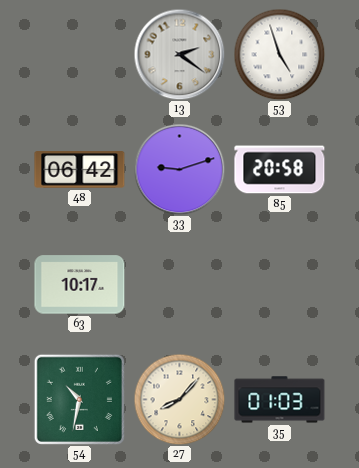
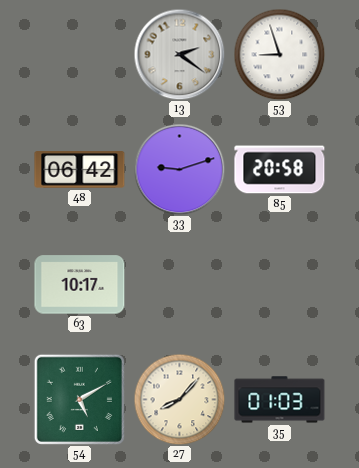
53: 4:57 -> 8:57
54: 10:32 -> 5:10
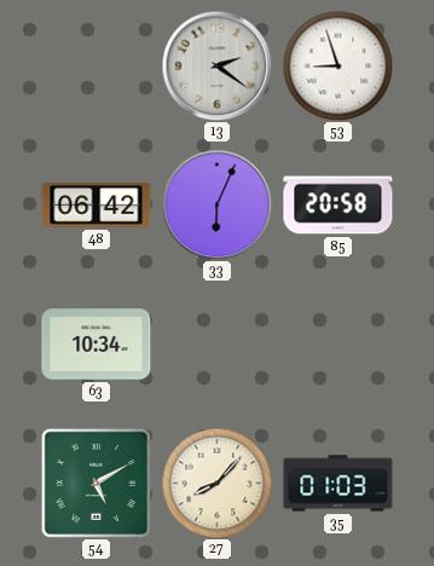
33: 9:12 -> 6:04
63: 10:17 -> 10:34
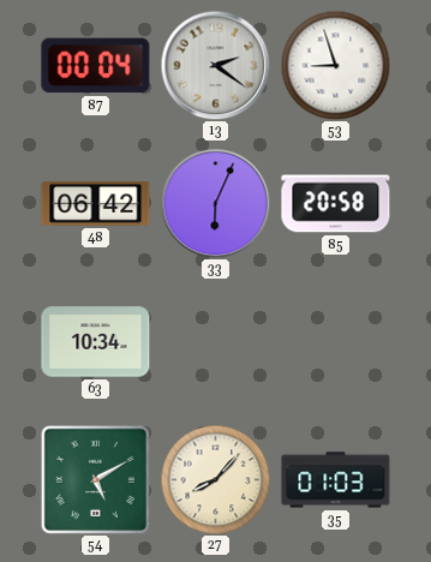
87: none -> 00:04
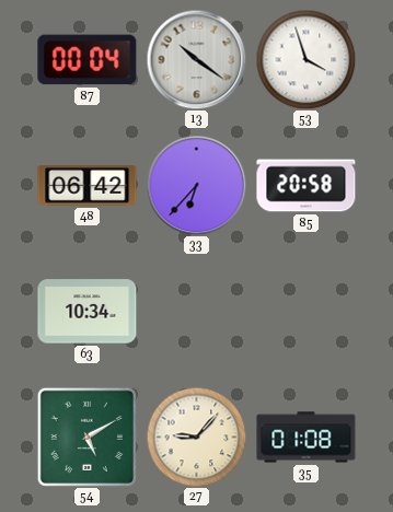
13: 2:21 -> 10:21
53: 8:57 -> 3:57
33: 6:04 -> 6:37
27: 8:07 -> 9:07
35: 01:03 -> 01:08
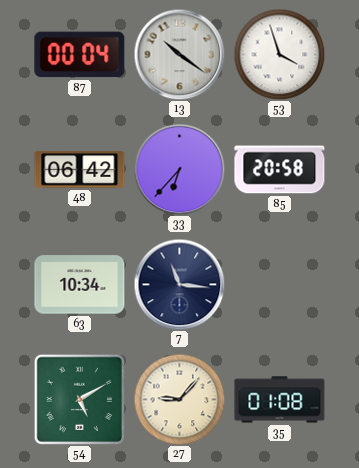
7: none -> 11:16
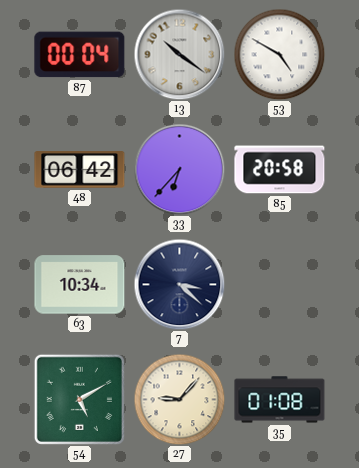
53: 3:57 -> 4:50
7: 11:16 -> 3:22
